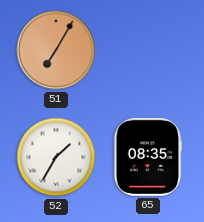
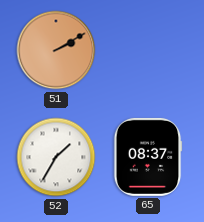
51: 7:05 -> 2:10
65: 08:35 -> 08:37
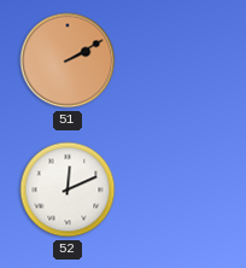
52: 1:35 -> 12:11
65: 08:37 -> none
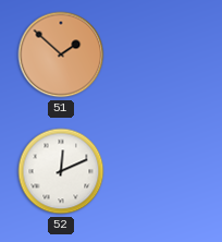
51: 2:10 -> 1:52
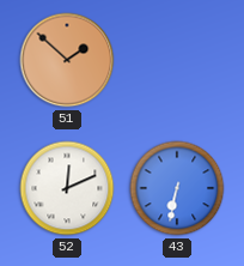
43: none -> 6:32
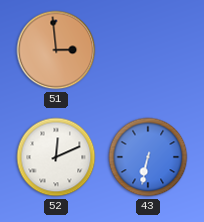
51: 1:52 -> 2:59
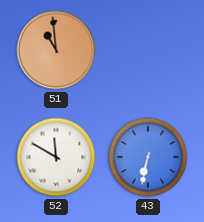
51: 2:59 -> 10:59
52: 12:11 -> 11:50
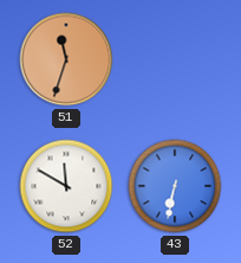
51: 10:59 -> 11:33
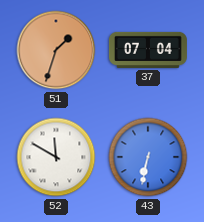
51: 11:33 -> 1:33
37: none -> 07:04
